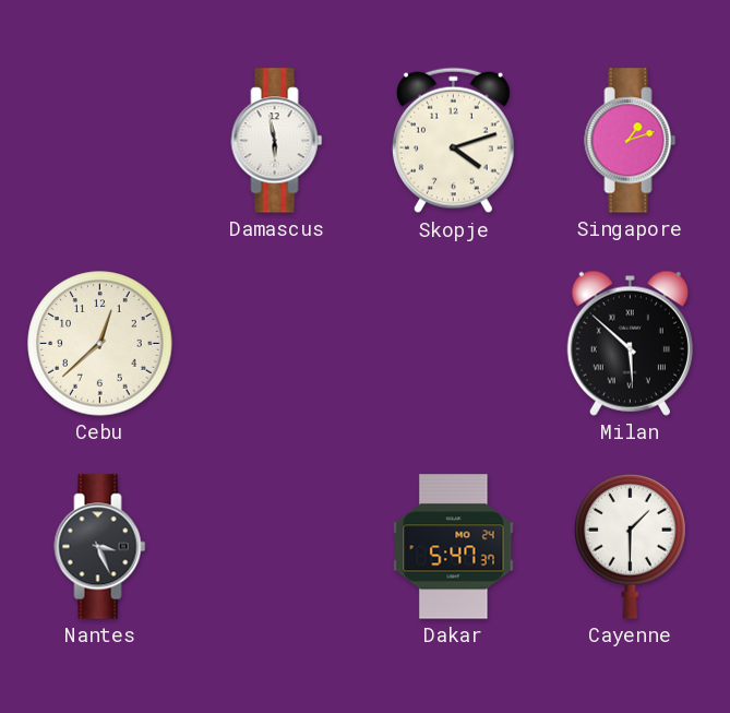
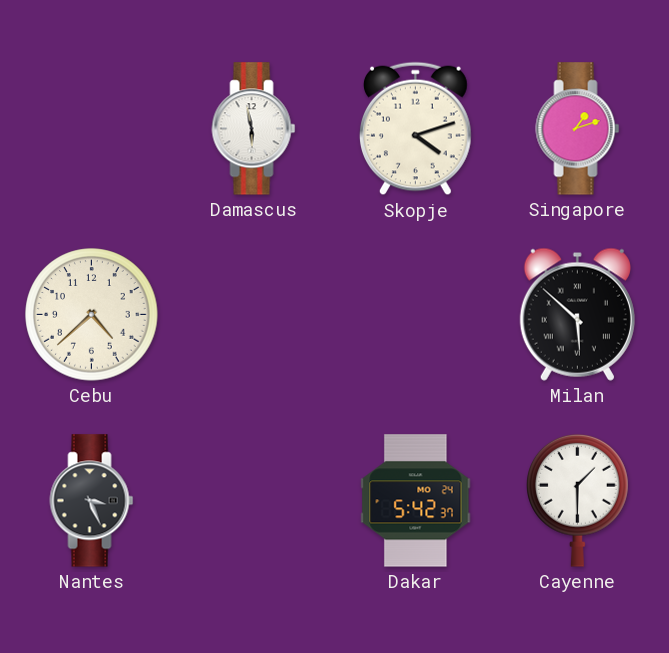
Cebu: 12:38 -> 4:38
Dakar: 5:47 -> 5:42
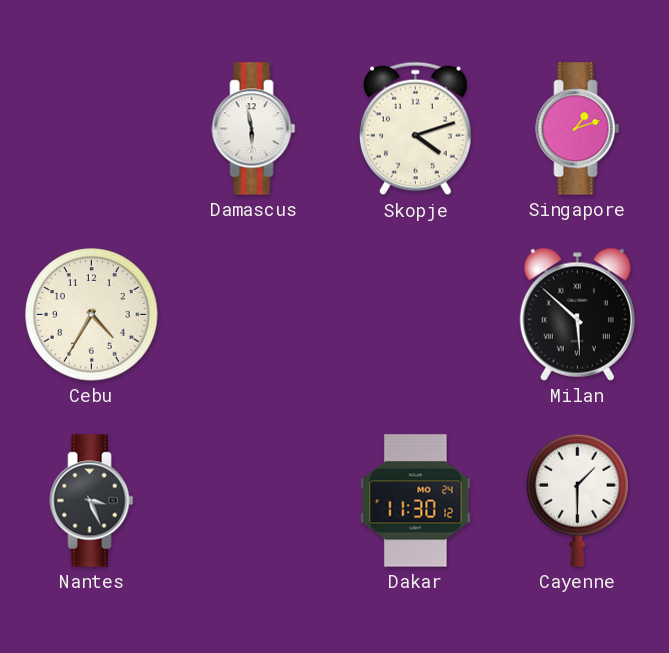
Cebu: 4:38 -> 4:35
Dakar: 5:42 -> 11:30
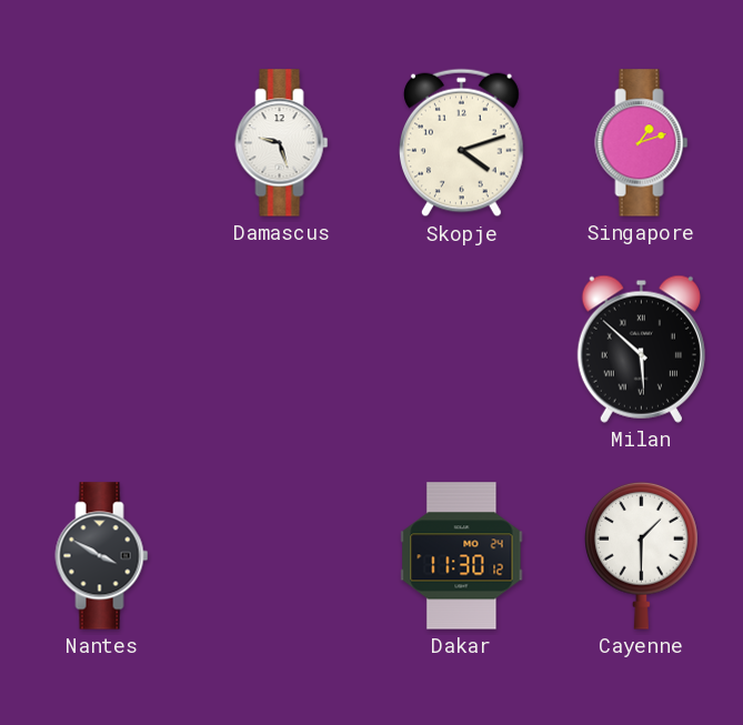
Damascus: 5:58 -> 9:27
Cebu: 4:35 -> none
Nantes: 3:26 -> 3:50
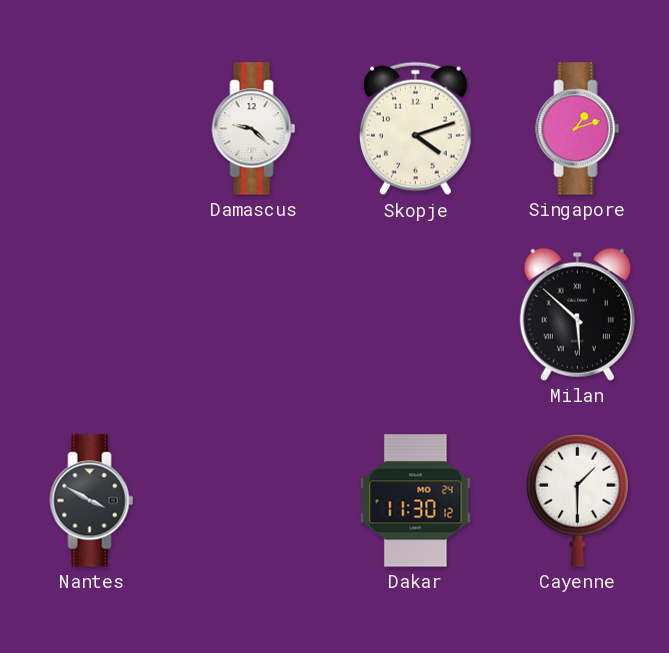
Damascus: 9:27 -> 9:22
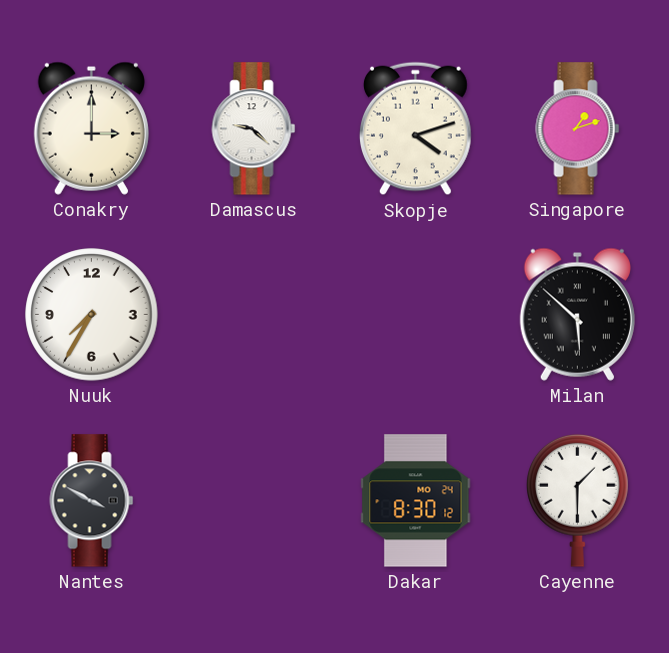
Conakry: none -> 3:00
Nuuk: none -> 7:35
Dakar: 11:30 -> 8:30
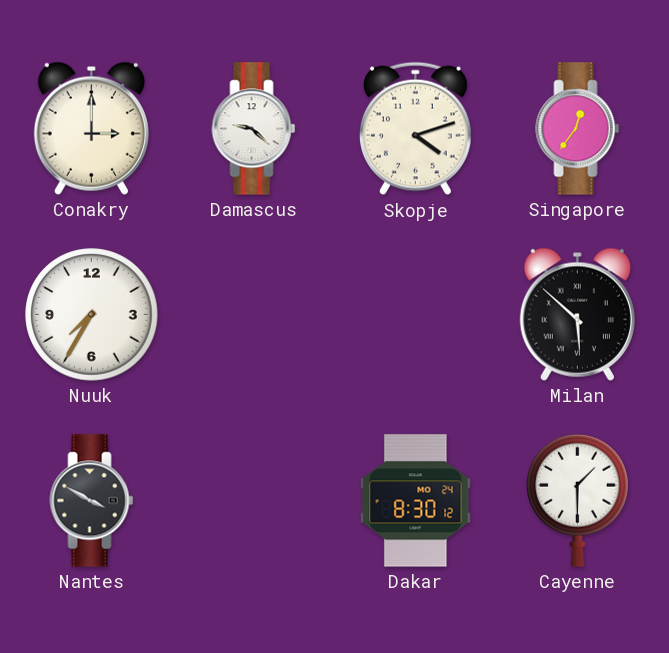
Singapore: 1:12 -> 12:36
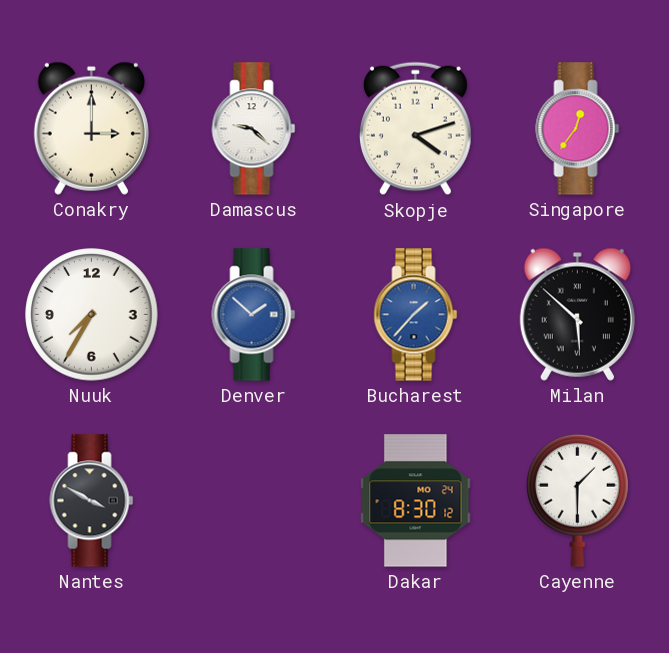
Denver: none -> 1:52
Bucharest: none -> 1:37
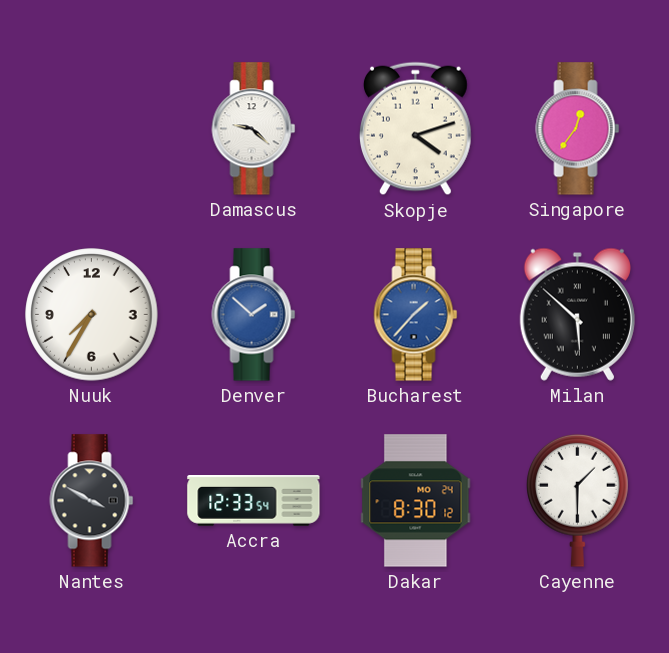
Conakry: 3:00 -> none
Accra: none -> 12:33
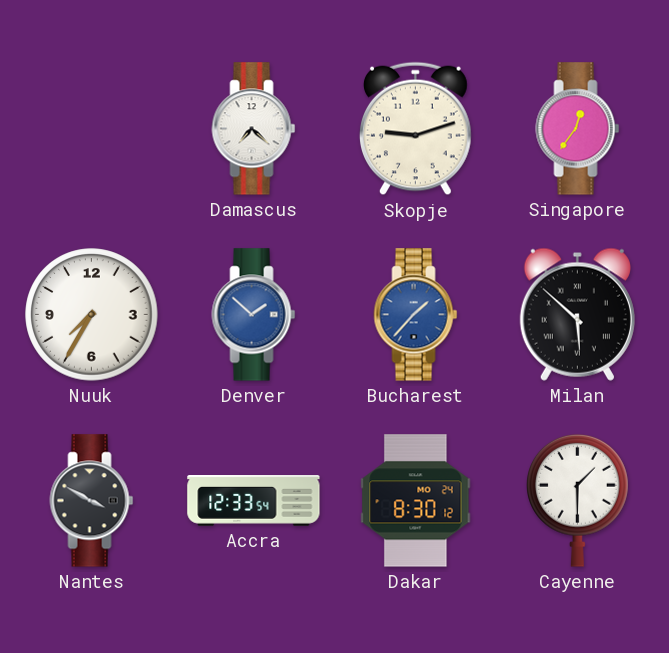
Damascus: 9:22 -> 7:22
Skopje: 4:12 -> 9:12
